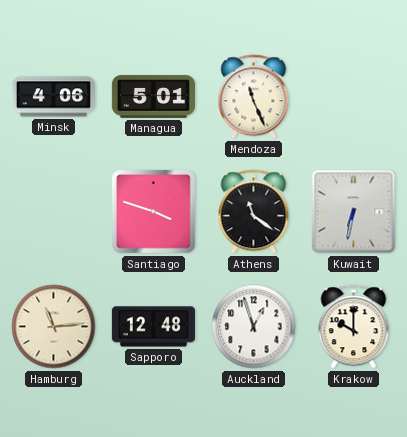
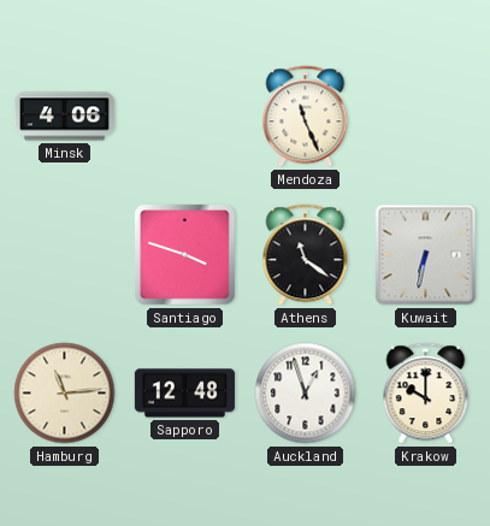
Managua: 5:01 -> none
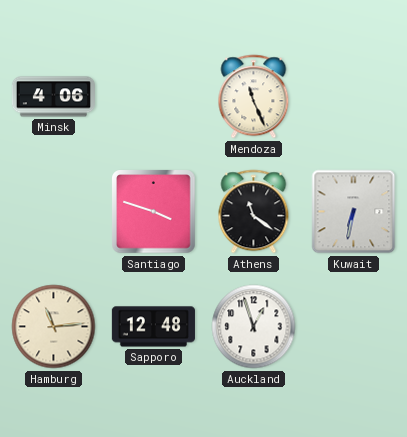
Krakow: 10:00 -> none
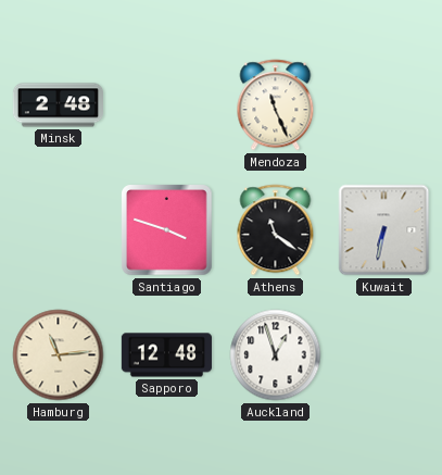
Minsk: 4:06 -> 2:48
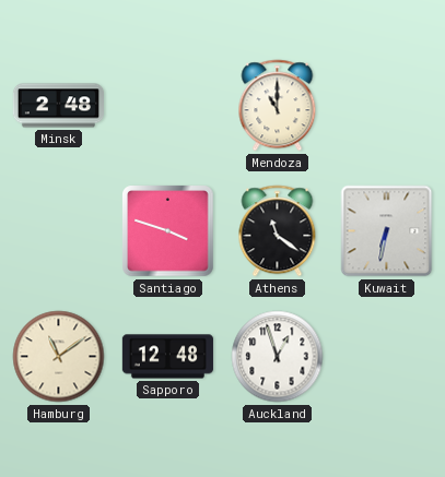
Mendoza: 11:26 -> 11:00
Hamburg: 11:14 -> 11:09
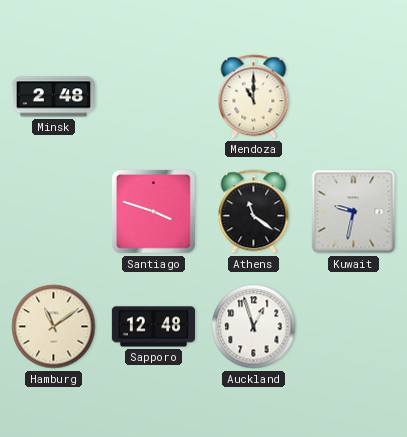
Kuwait: 6:32 -> 9:32
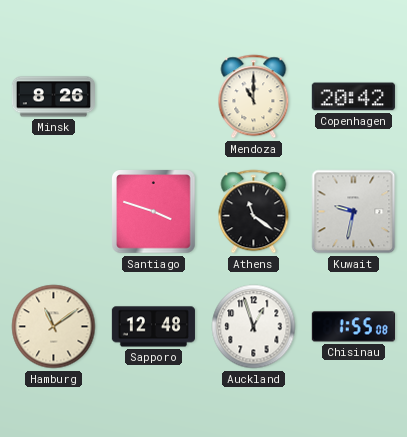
Minsk: 2:48 -> 8:26
Copenhagen: none -> 20:42
Chisinau: none -> 1:55
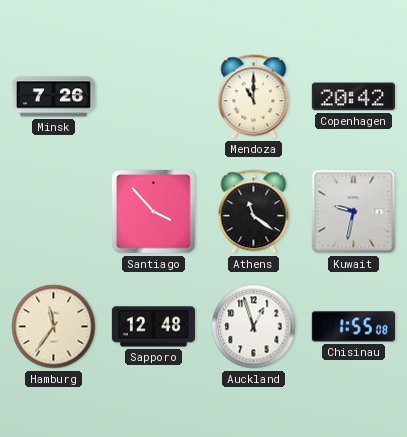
Minsk: 8:26 -> 7:26
Santiago: 3:48 -> 3:53
Hamburg: 11:09 -> 11:36
